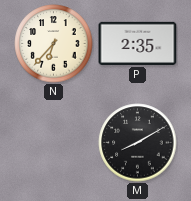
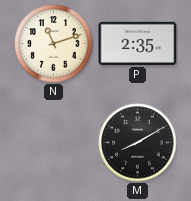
N: 6:37 -> 11:12
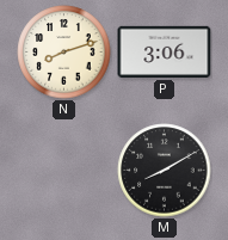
N: 11:12 -> 8:12
P: 2:35 -> 3:06
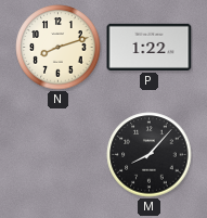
P: 3:06 -> 1:22
M: 8:10 -> 8:07
